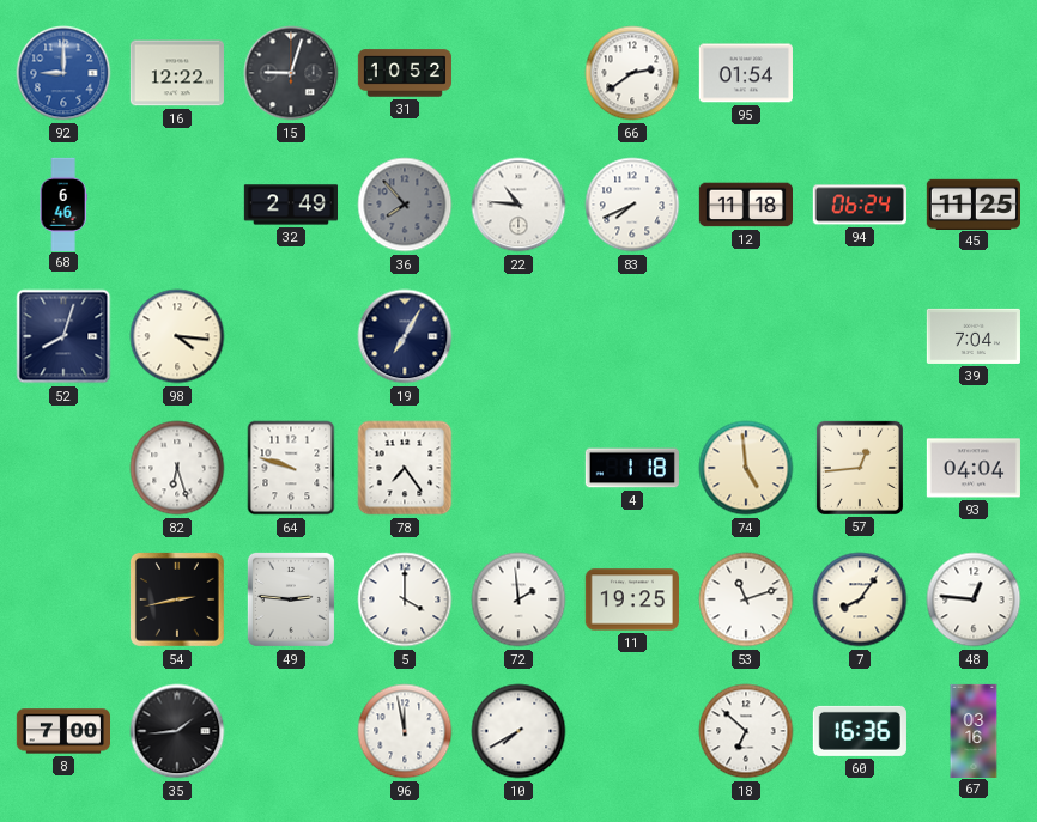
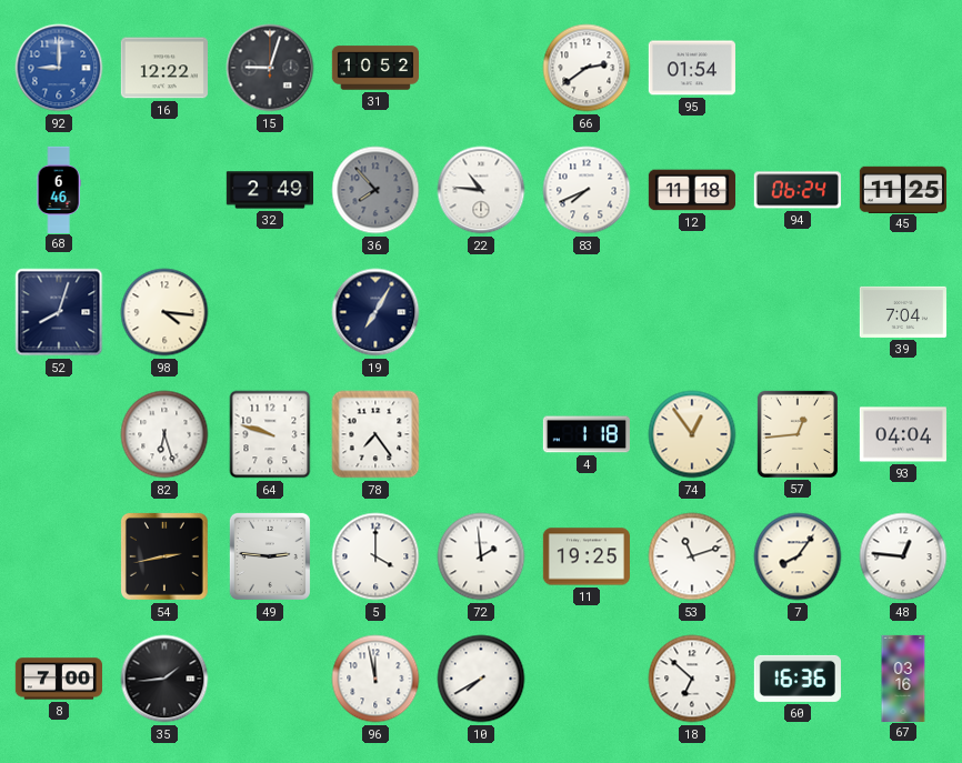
74: 4:59 -> 12:54
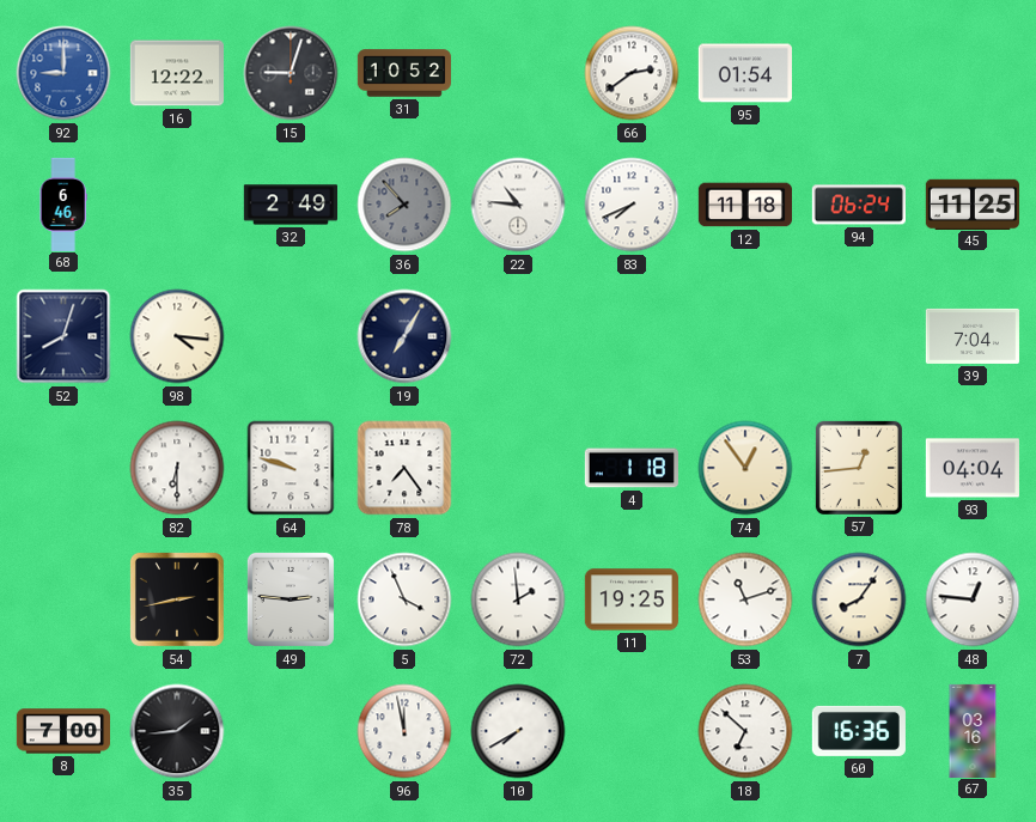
82: 6:27 -> 6:30
5: 4:00 -> 3:56
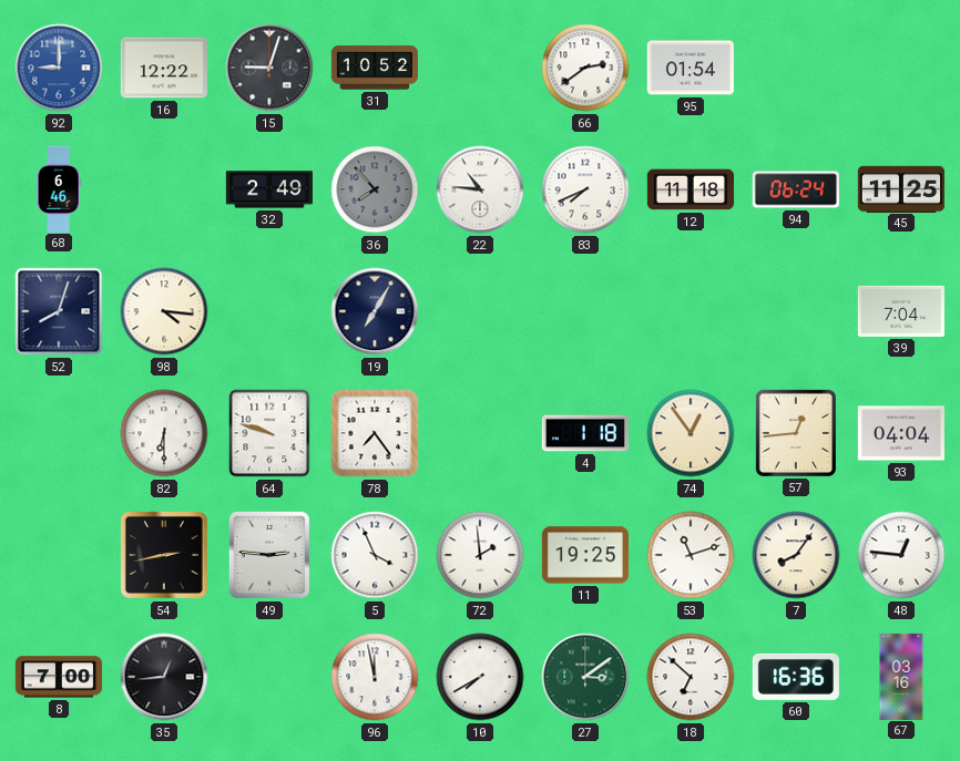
35: 1:44 -> 12:44
27: none -> 3:09
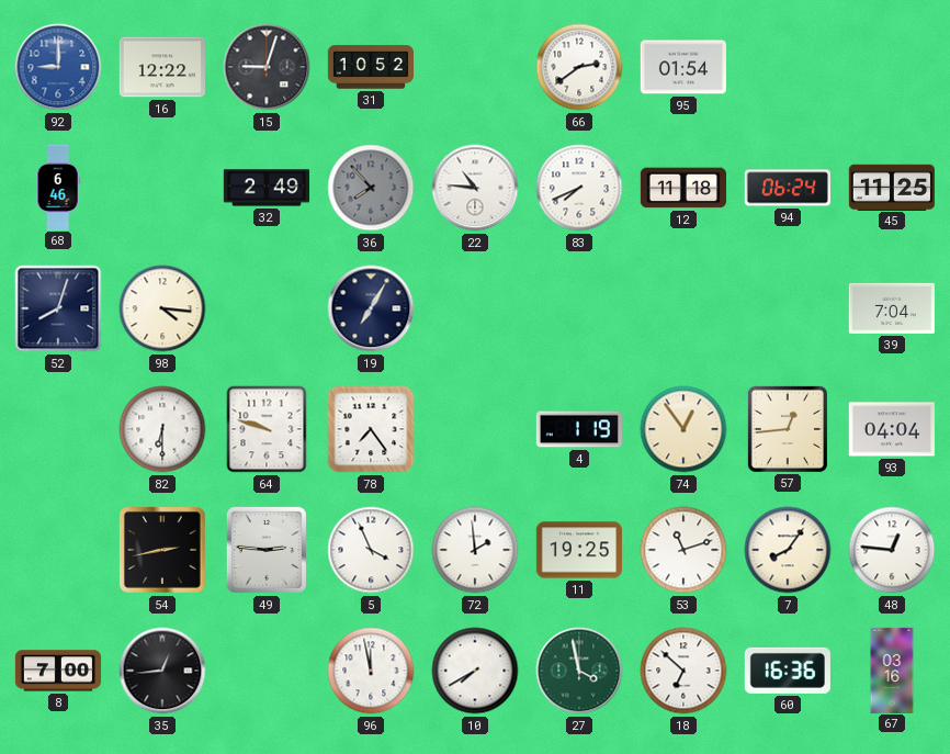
4: 1:18 -> 1:19
27: 3:09 -> 3:58
